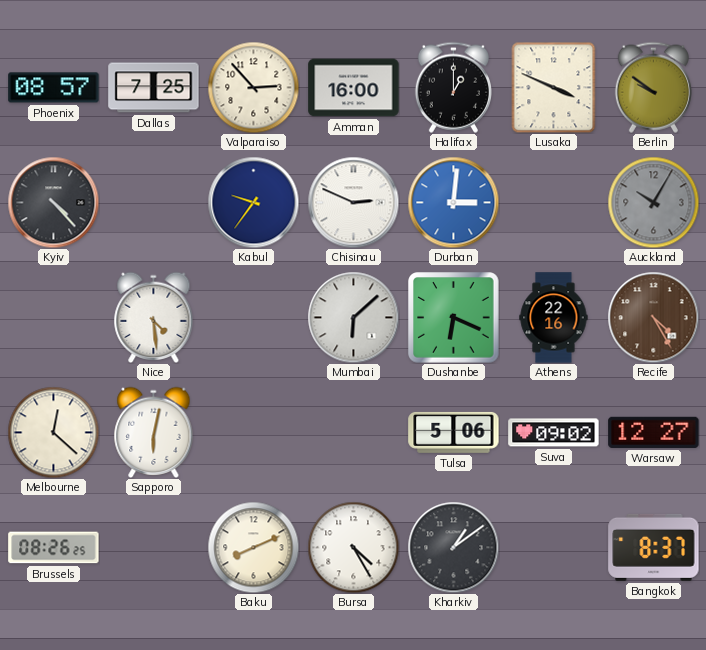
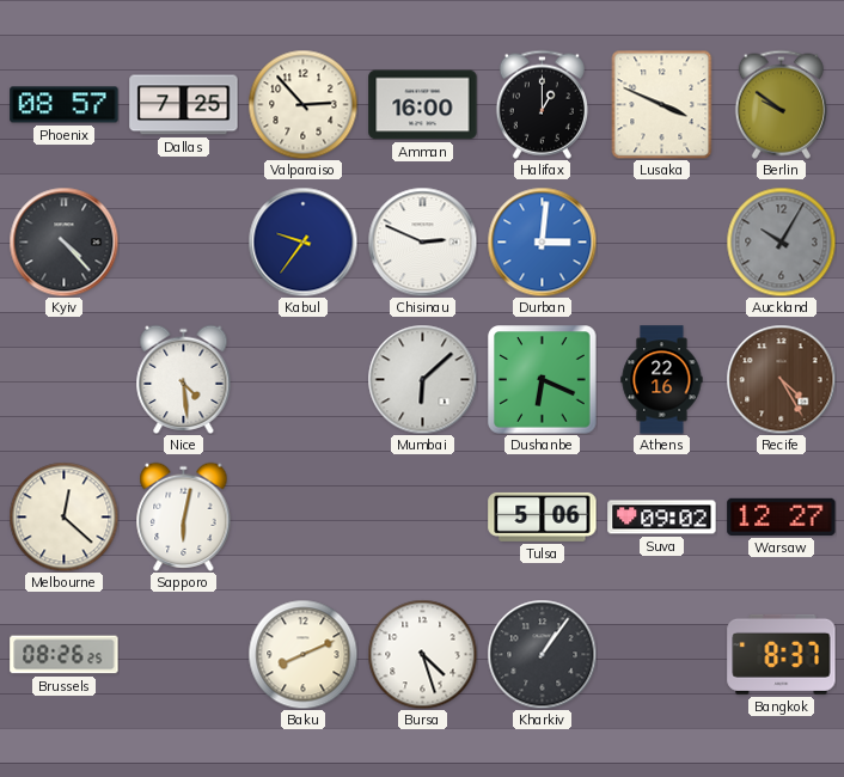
Bursa: 4:25 -> 4:27
Kharkiv: 1:09 -> 1:06
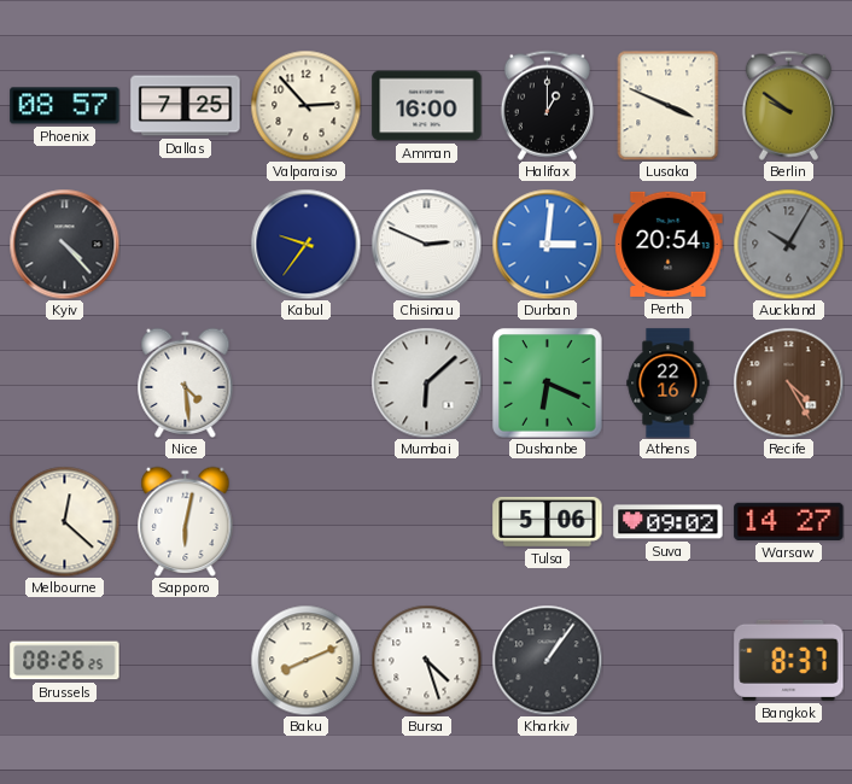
Perth: none -> 20:54
Warsaw: 12:27 -> 14:27
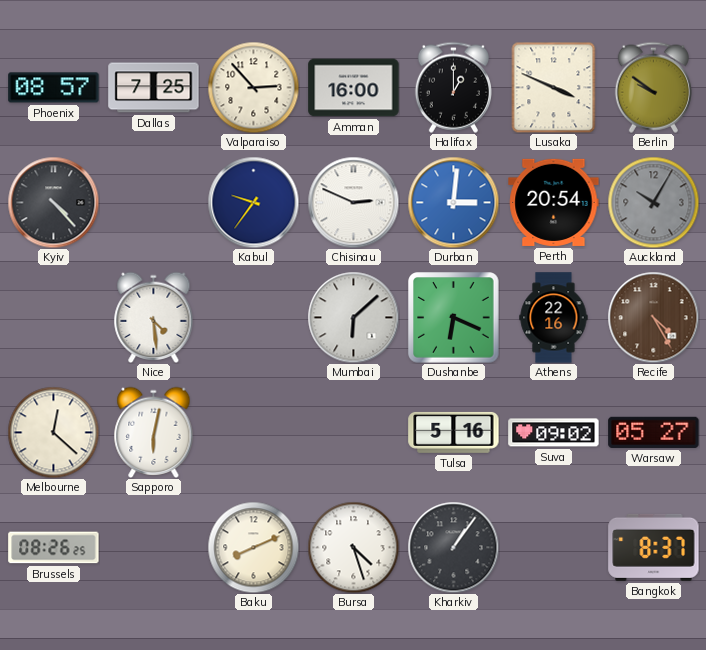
Tulsa: 5:06 -> 5:16
Warsaw: 14:27 -> 05:27
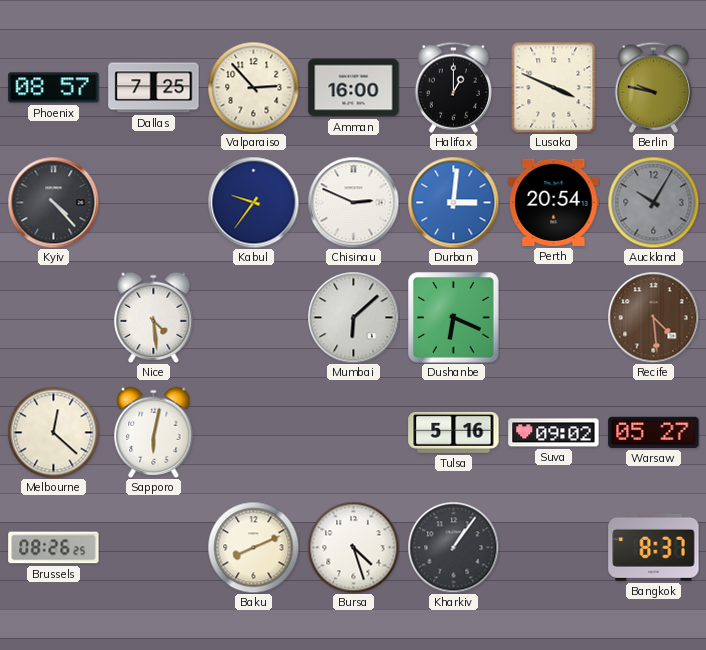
Berlin: 9:51 -> 9:47
Athens: 22:16 -> none
Recife: 4:25 -> 4:29
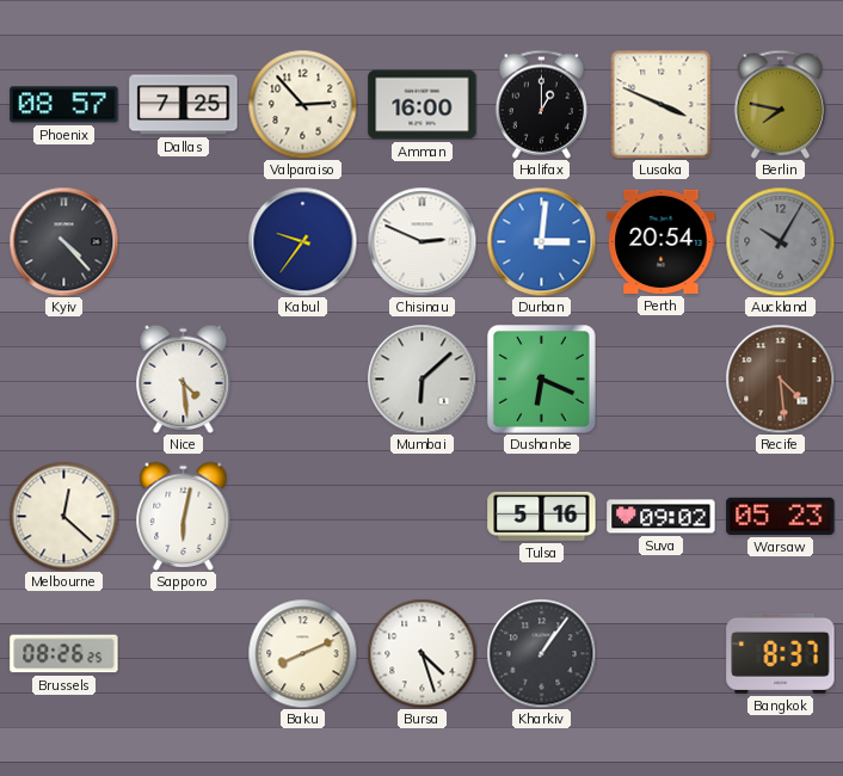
Berlin: 9:47 -> 7:47
Warsaw: 05:27 -> 05:23
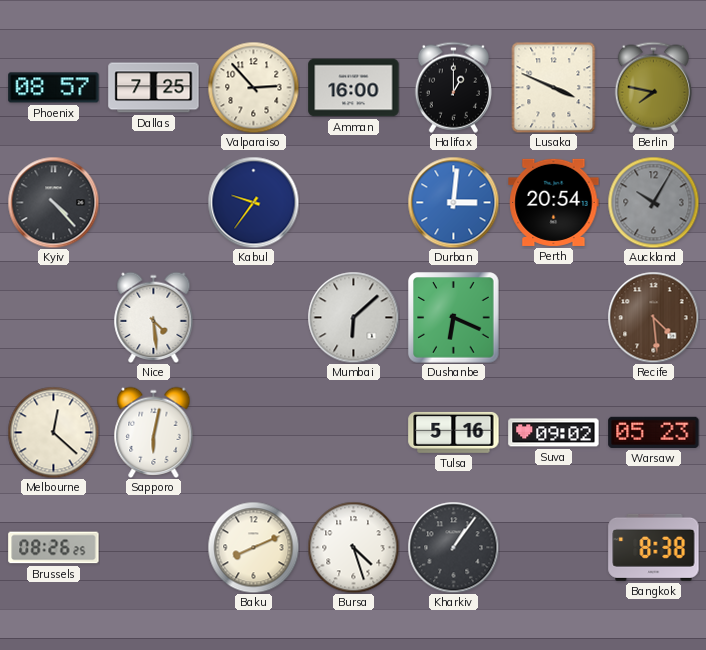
Chisinau: 2:49 -> none
Bangkok: 8:37 -> 8:38
